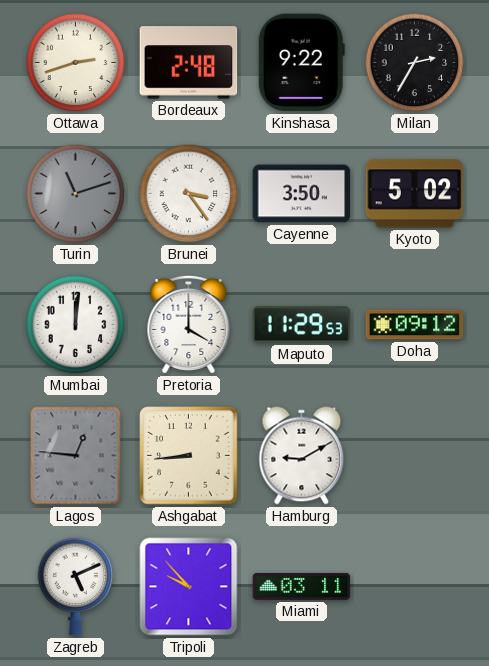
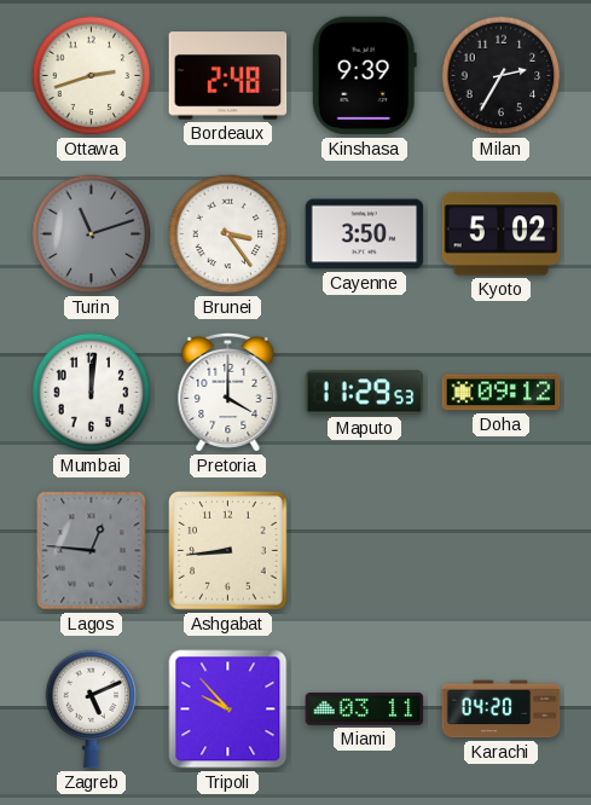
Kinshasa: 9:22 -> 9:39
Hamburg: 9:10 -> none
Karachi: none -> 04:20
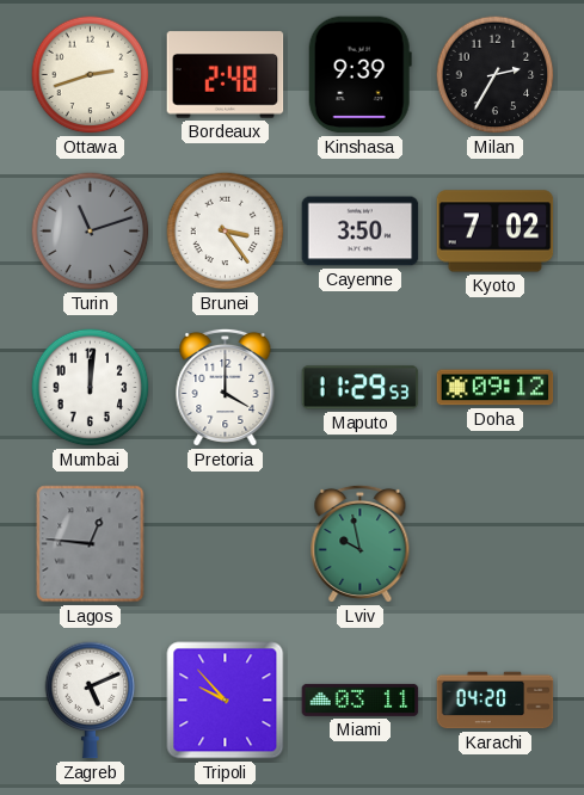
Kyoto: 5:02 -> 7:02
Ashgabat: 8:44 -> none
Lviv: none -> 9:58
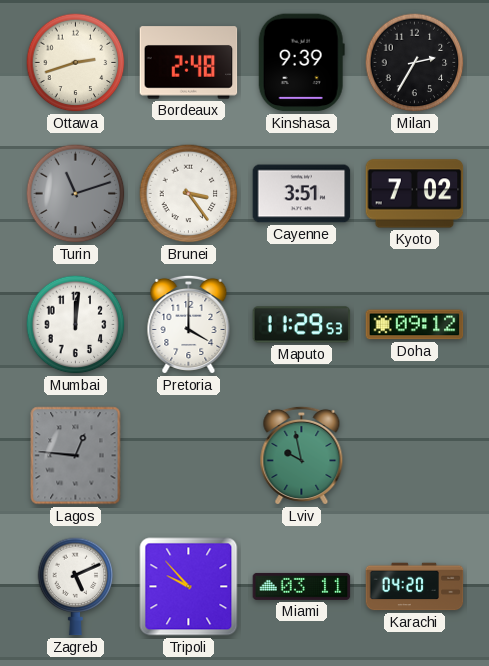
Cayenne: 3:50 -> 3:51
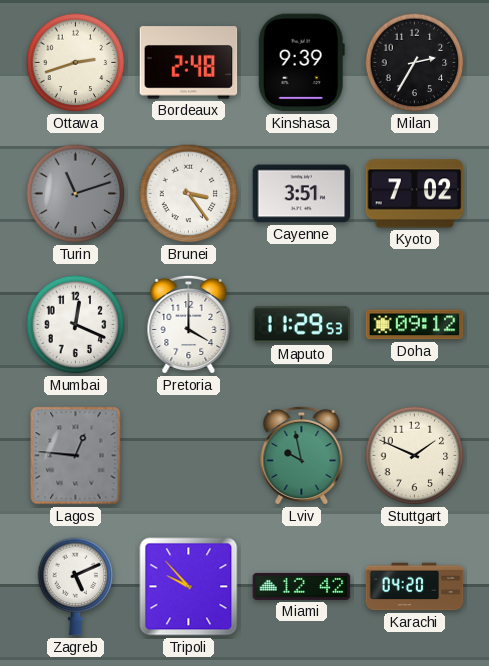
Mumbai: 12:01 -> 12:19
Stuttgart: none -> 1:49
Miami: 03:11 -> 12:42
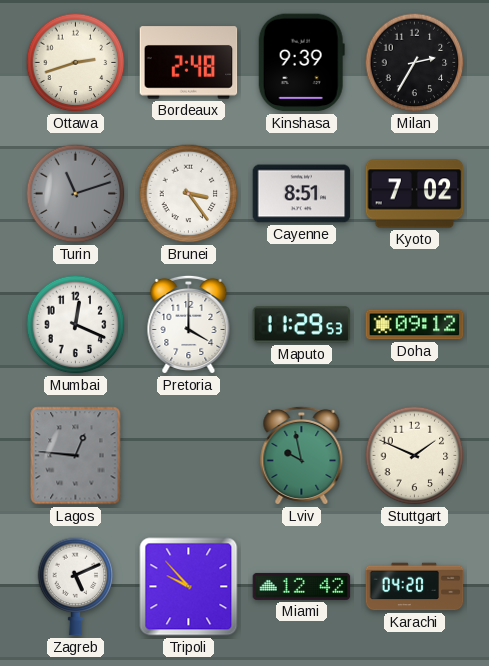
Cayenne: 3:51 -> 8:51
